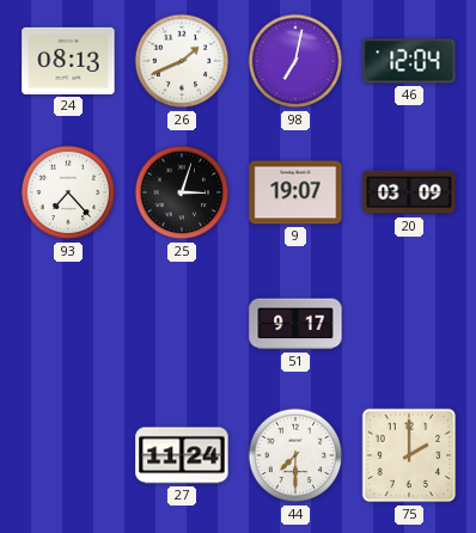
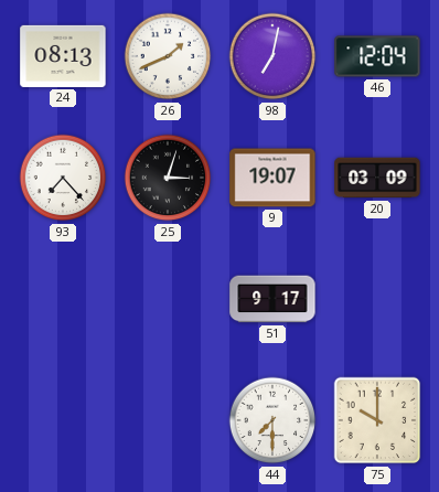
27: 11:24 -> none
75: 2:00 -> 10:00
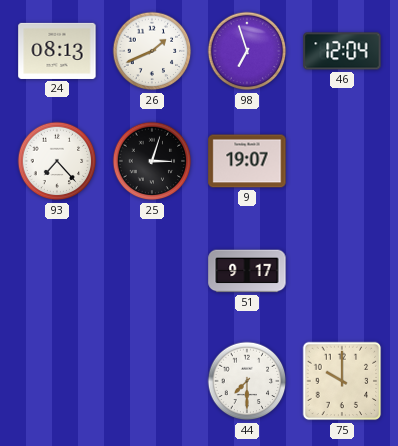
98: 7:02 -> 6:57
20: 03:09 -> none
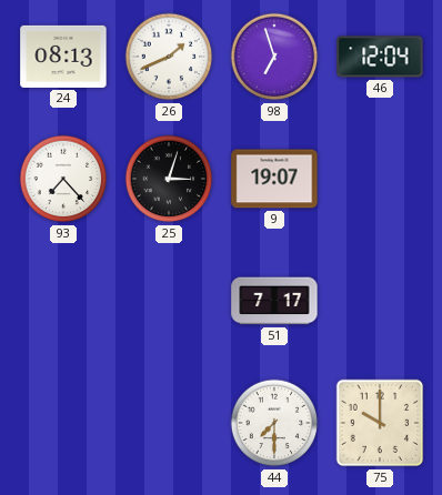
51: 9:17 -> 7:17
